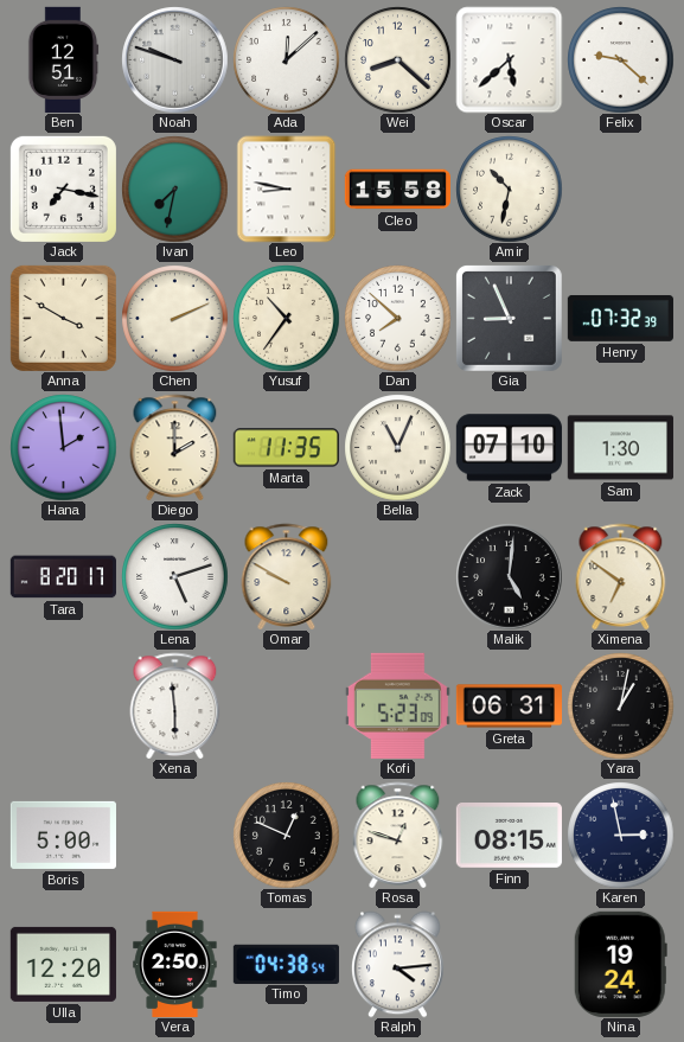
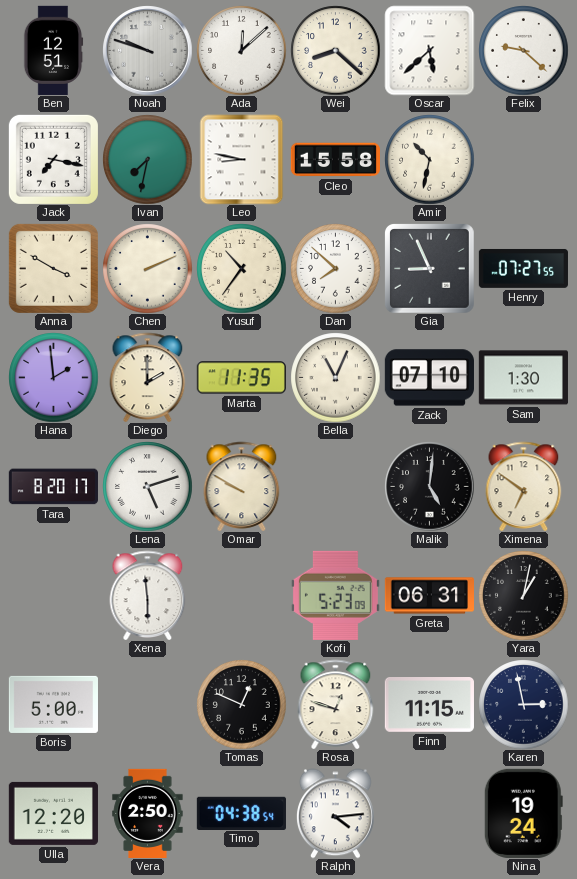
Henry: 07:32 -> 07:27
Finn: 08:15 -> 11:15
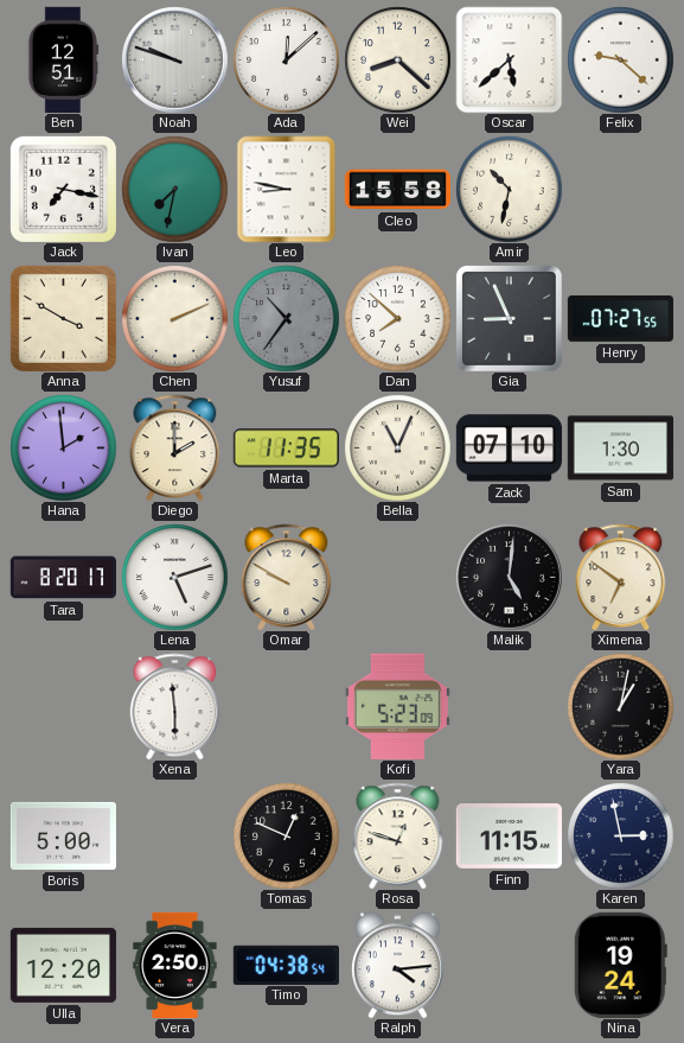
Yusuf dial: cream -> grey
Greta: 06:31 -> none
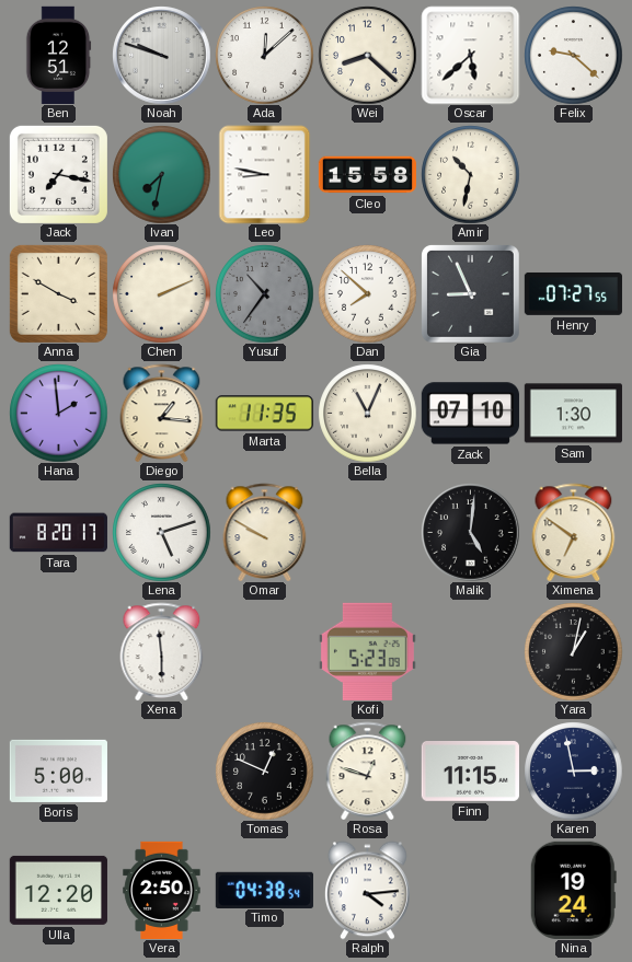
Diego: 2:00 -> 1:16
